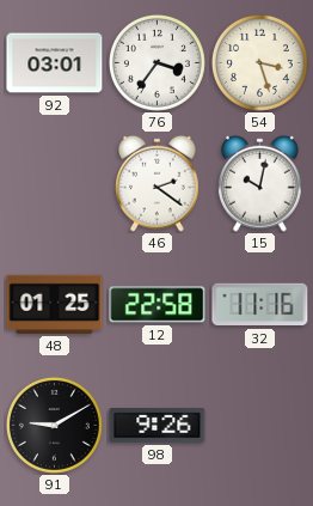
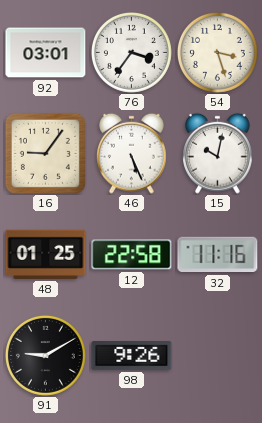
16: none -> 9:06
46: 2:21 -> 5:26
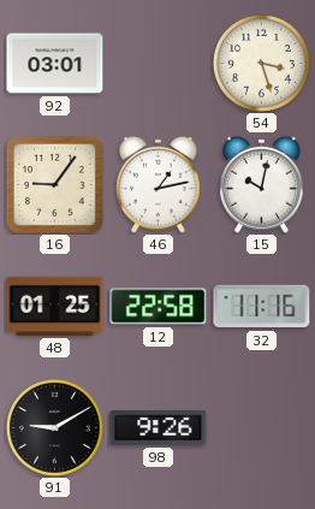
76: 3:36 -> none
46: 5:26 -> 1:13
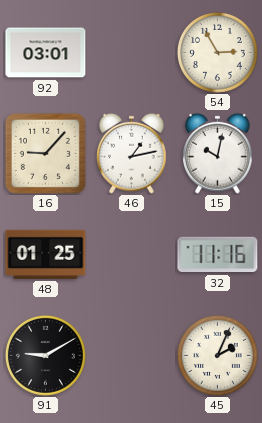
54: 3:27 -> 2:55
16: 9:06 -> 9:07
12: 22:58 -> none
98: 9:26 -> none
45: none -> 2:04
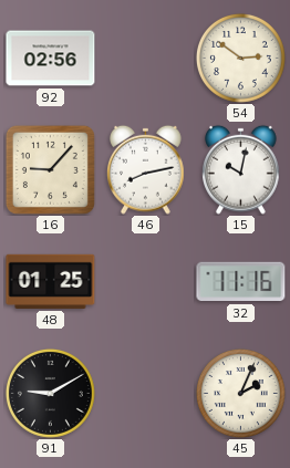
92: 03:01 -> 02:56
54: 2:55 -> 2:51
46: 1:13 -> 8:13
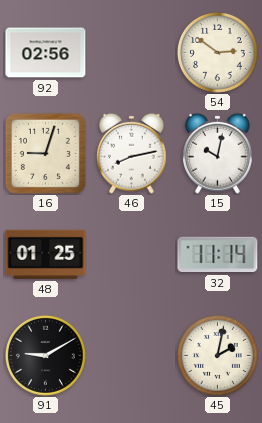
16: 9:07 -> 9:03
32: 11:16 -> 11:14
45: 2:04 -> 2:02
